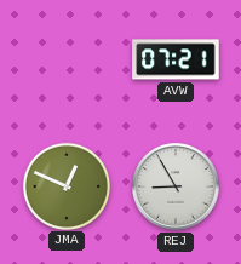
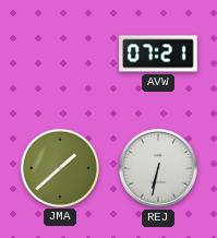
JMA: 12:49 -> 1:38
REJ: 8:55 -> 6:32
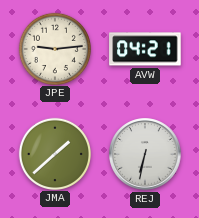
JPE: none -> 9:14
AVW: 07:21 -> 04:21
